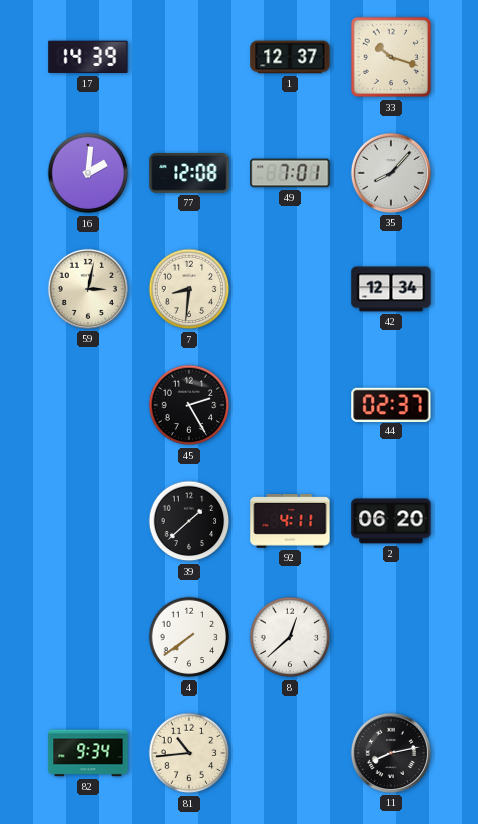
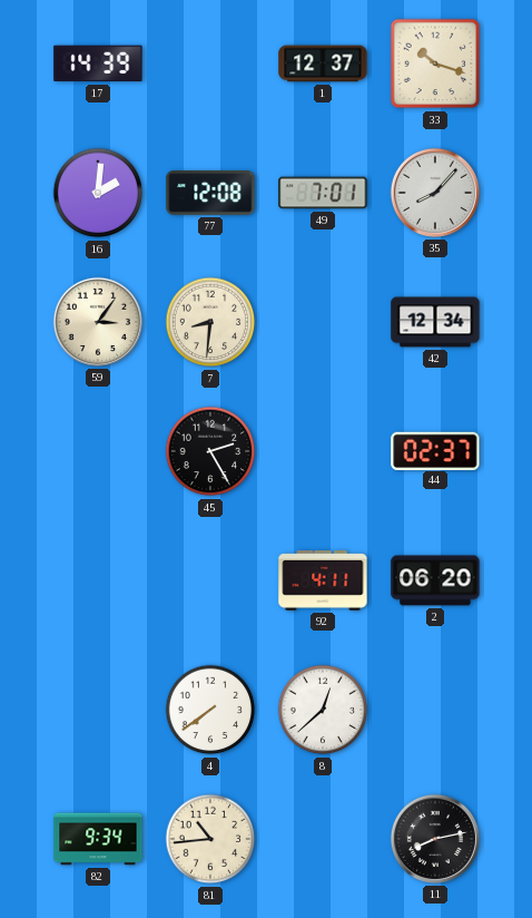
59: 3:02 -> 3:06
39: 1:38 -> none
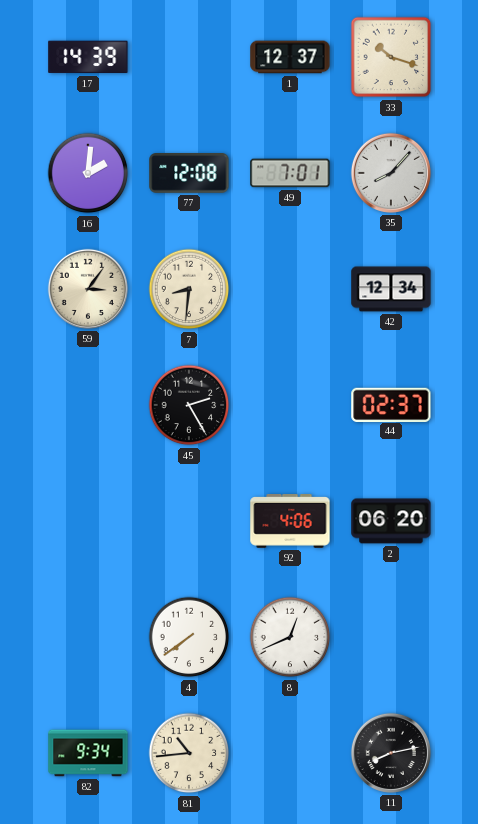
92: 4:11 -> 4:06
8: 12:38 -> 12:41
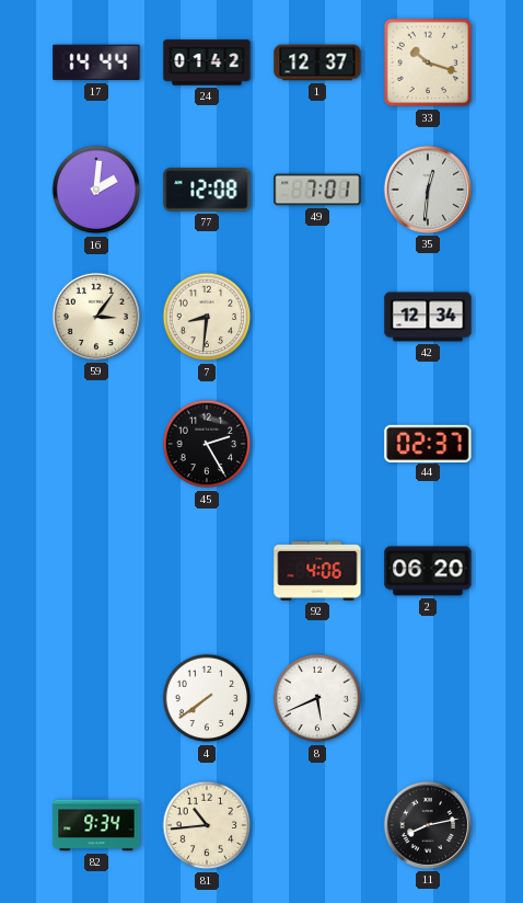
17: 14:39 -> 14:44
24: none -> 01:42
35: 8:07 -> 12:31
8: 12:41 -> 5:41
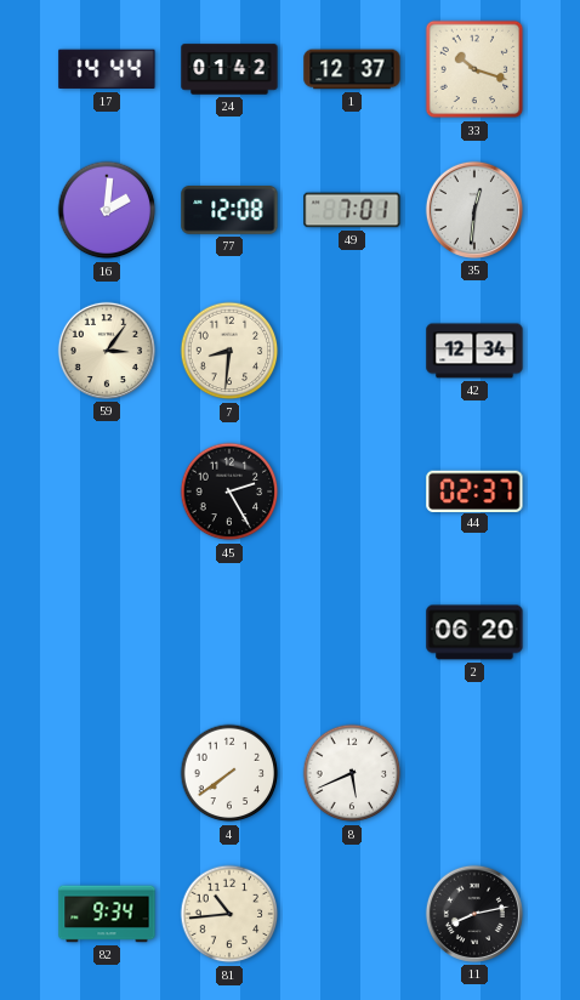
92: 4:06 -> none
